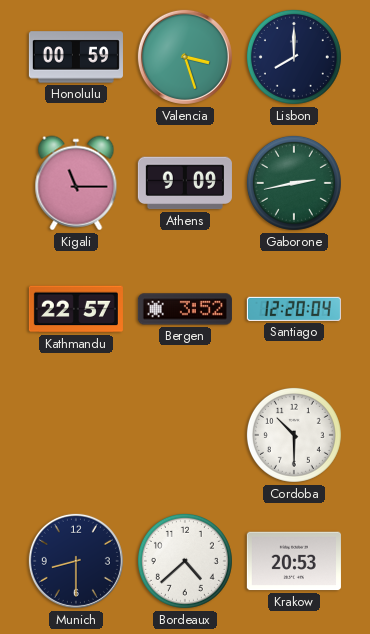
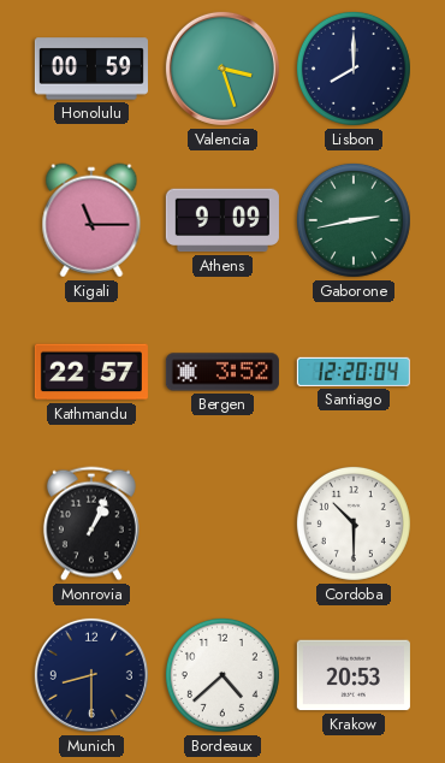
Monrovia: none -> 1:04
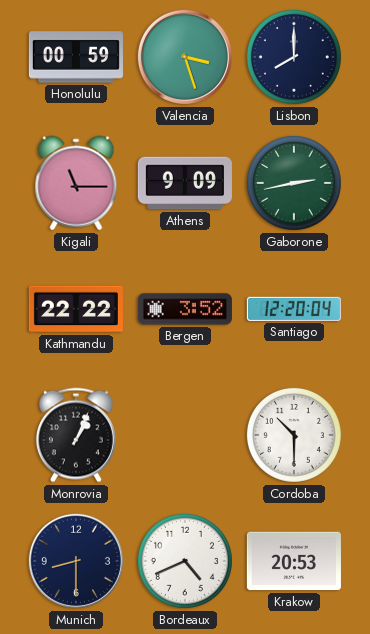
Kathmandu: 22:57 -> 22:22
Bordeaux: 4:38 -> 4:41
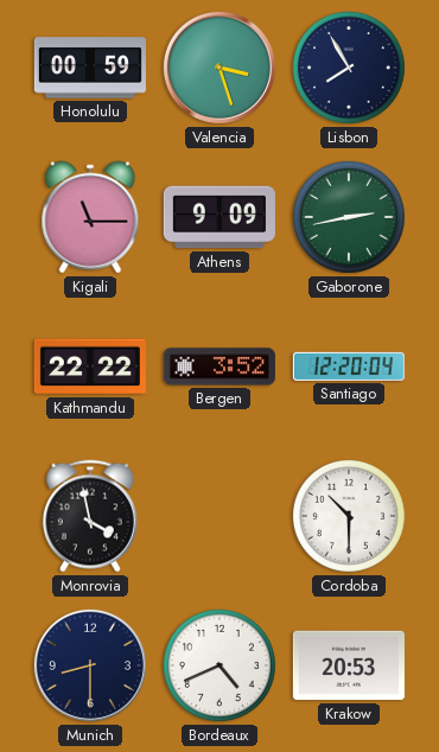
Lisbon: 8:00 -> 7:55
Monrovia: 1:04 -> 3:58
